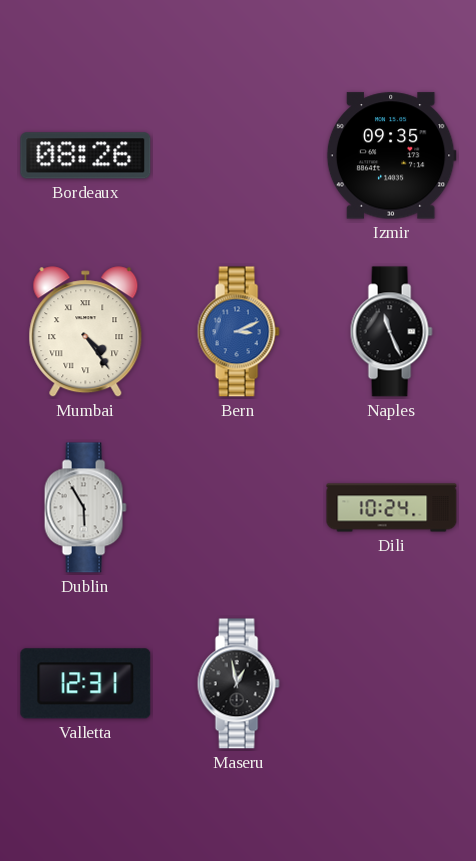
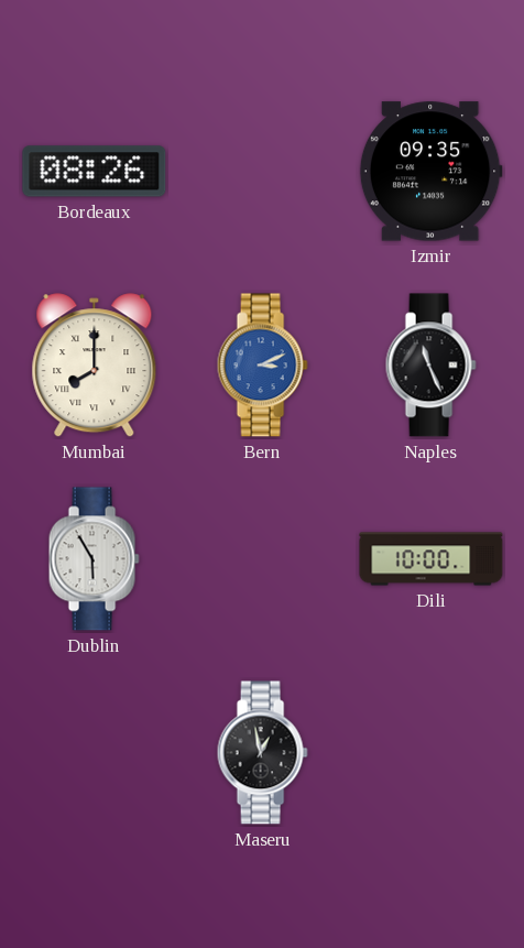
Mumbai: 4:24 -> 8:00
Dili: 10:24 -> 10:00
Valletta: 12:31 -> none
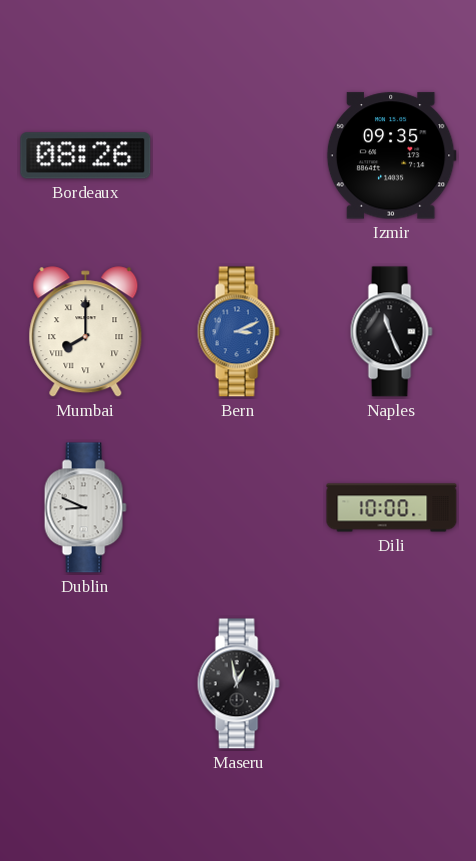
Dublin: 5:55 -> 8:49
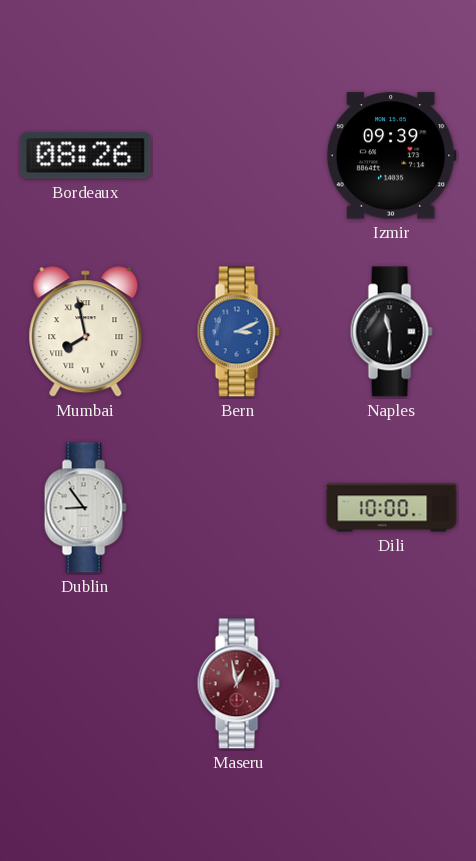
Izmir: 09:35 -> 09:39
Mumbai: 8:00 -> 7:58
Naples: 11:26 -> 11:30
Dublin: 8:49 -> 8:54
Maseru dial: black -> burgundy
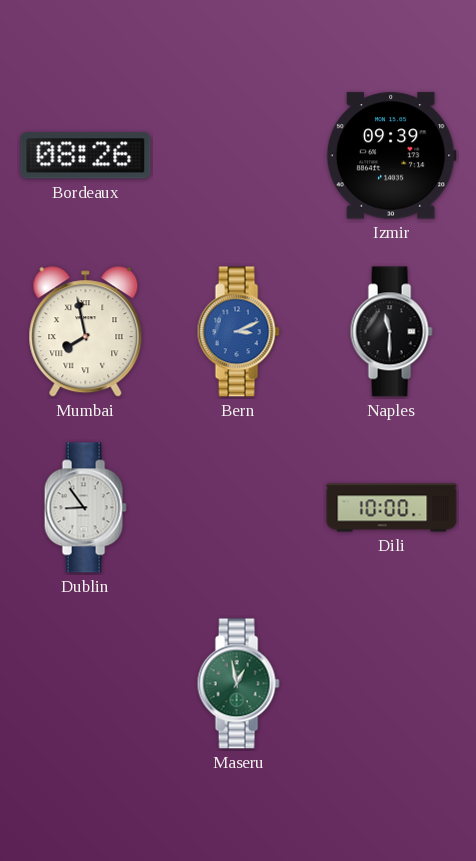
Maseru dial: burgundy -> green
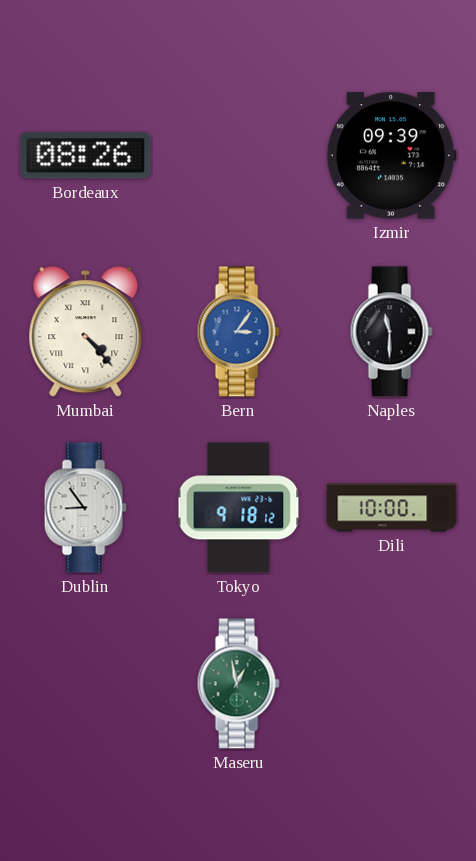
Mumbai: 7:58 -> 4:23
Bern: 3:11 -> 3:06
Tokyo: none -> 9:18
